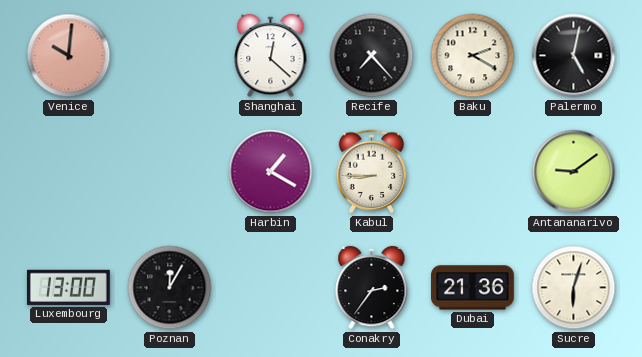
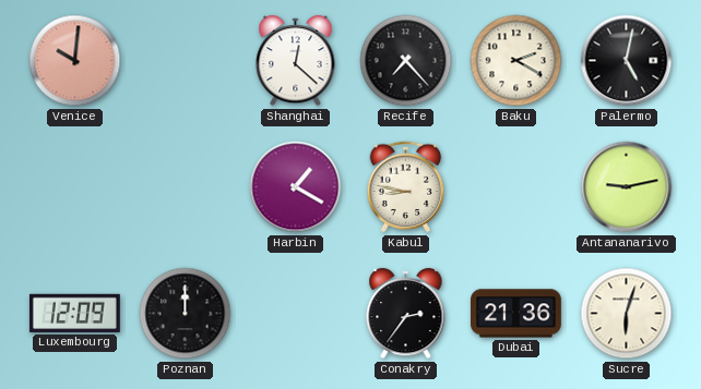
Kabul: 8:45 -> 8:47
Antananarivo: 9:09 -> 9:13
Luxembourg: 13:00 -> 12:09
Poznan: 12:05 -> 12:00
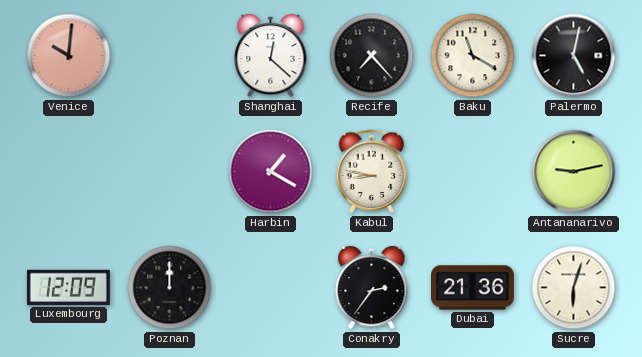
Baku: 2:20 -> 11:20
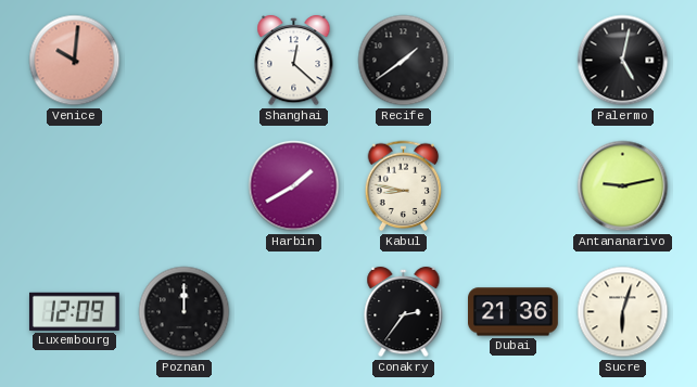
Recife: 7:23 -> 1:39
Baku: 11:20 -> none
Harbin: 1:20 -> 1:40
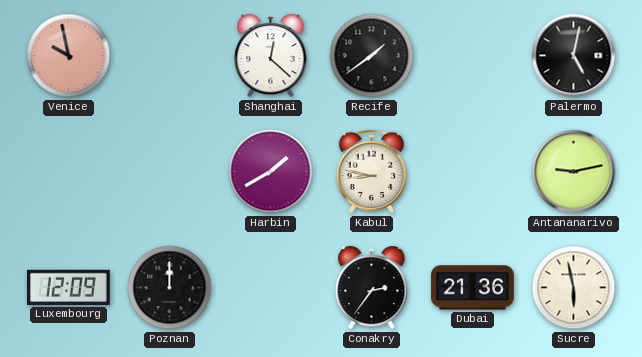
Venice: 10:01 -> 9:58
Sucre: 6:03 -> 5:58
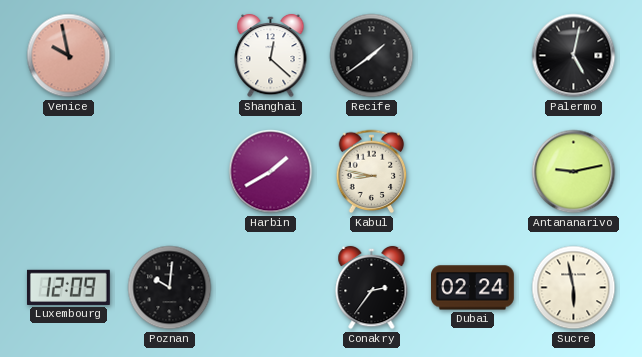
Poznan: 12:00 -> 10:01
Dubai: 21:36 -> 02:24
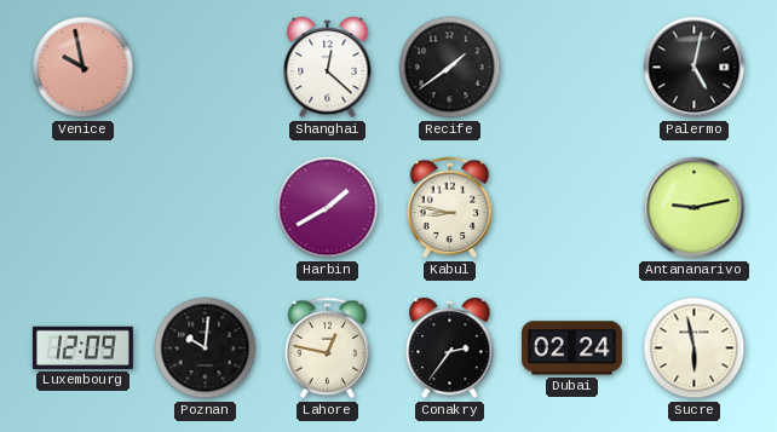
Lahore: none -> 12:47
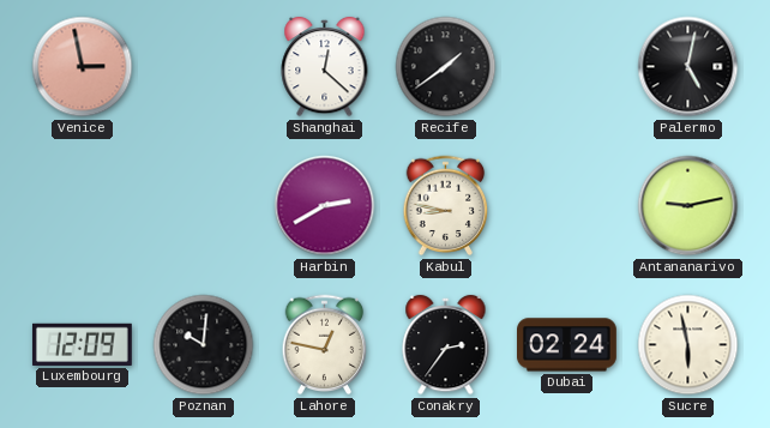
Venice: 9:58 -> 2:58
Harbin: 1:40 -> 2:40
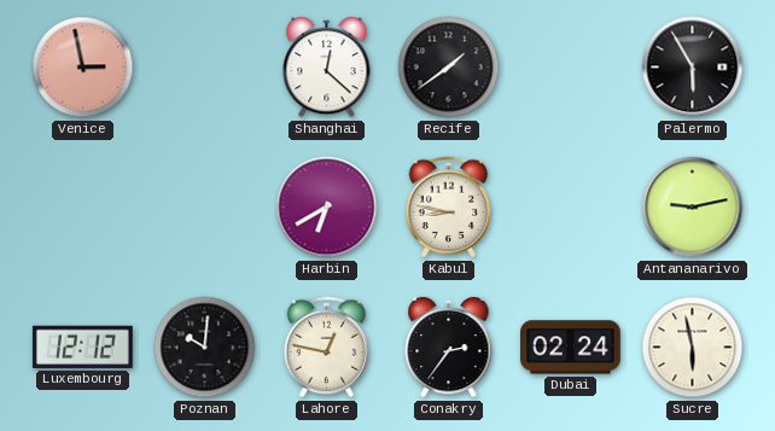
Palermo: 5:02 -> 5:55
Harbin: 2:40 -> 6:40
Luxembourg: 12:09 -> 12:12
